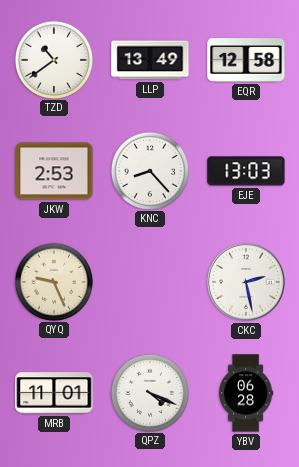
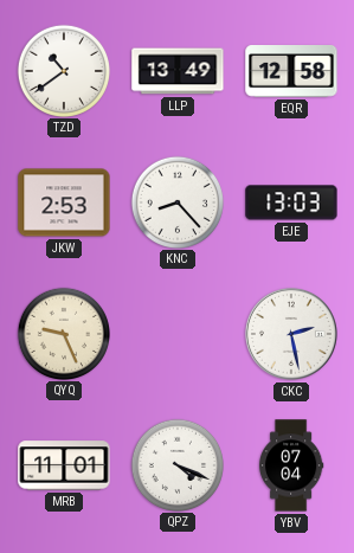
YBV: 06:28 -> 07:04
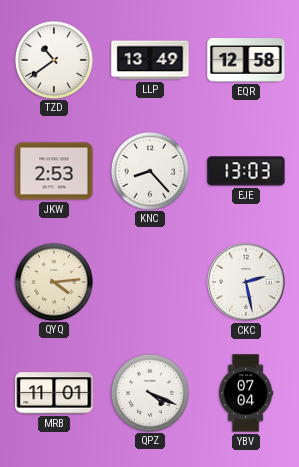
QYQ: 9:26 -> 4:14
